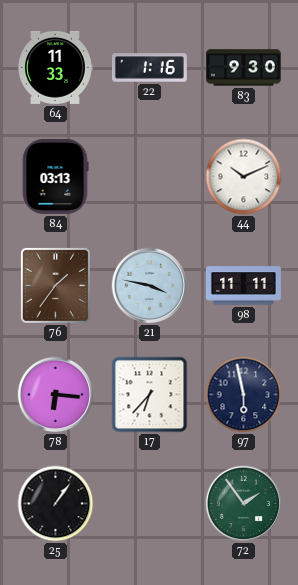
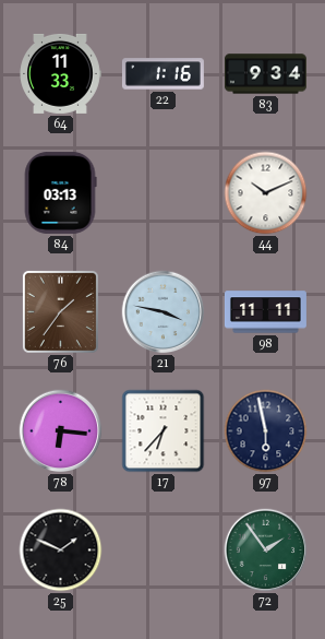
83: 9:30 -> 9:34
25: 1:06 -> 1:49
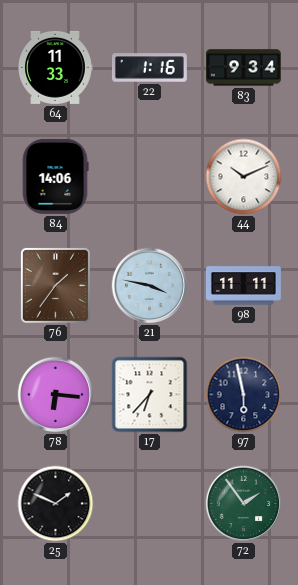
84: 03:13 -> 14:06
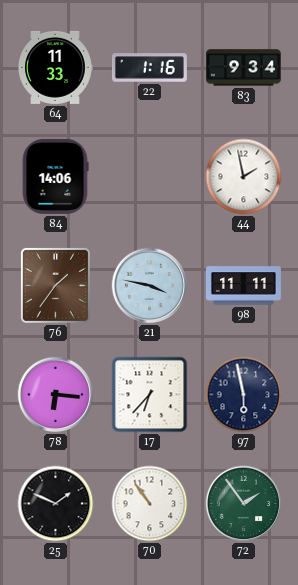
44: 10:11 -> 1:58
70: none -> 10:54
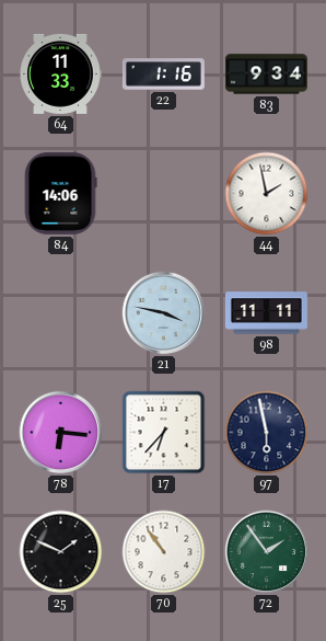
76: 1:36 -> none
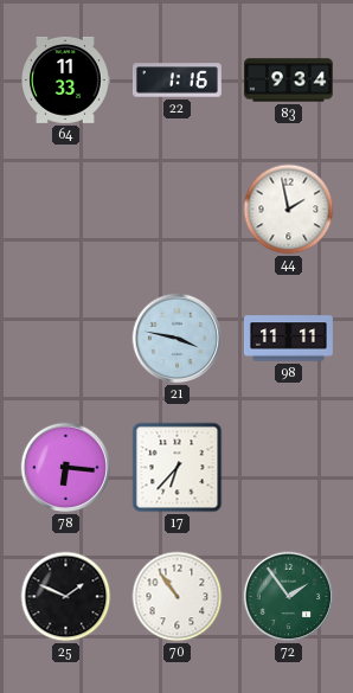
84: 14:06 -> none
97: 5:58 -> none
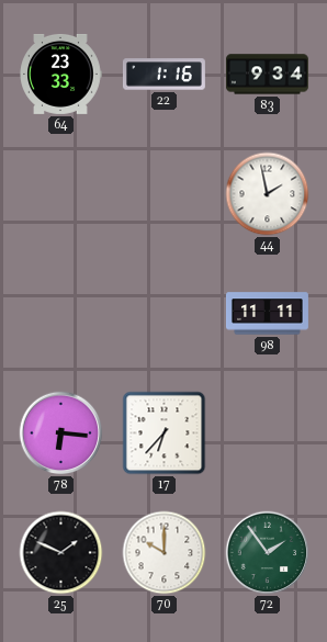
64: 11:33 -> 23:33
21: 3:47 -> none
70: 10:54 -> 10:00
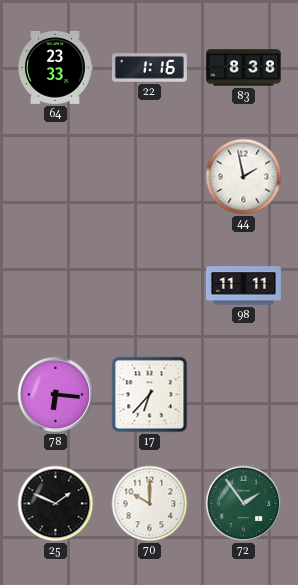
83: 9:34 -> 8:38
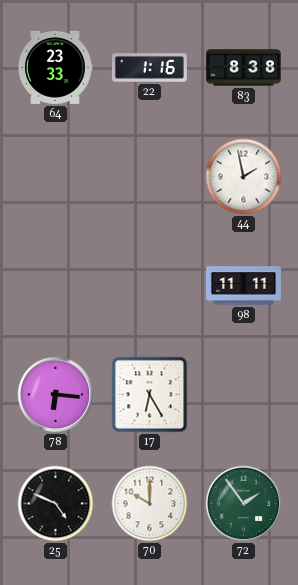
17: 6:37 -> 6:25
25: 1:49 -> 4:49
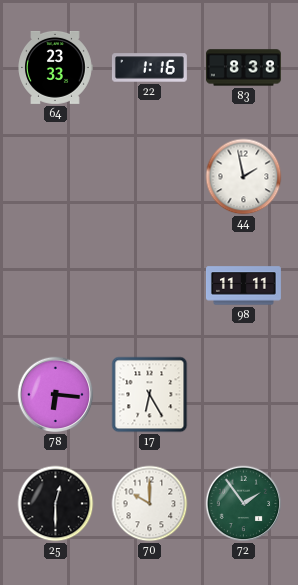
25: 4:49 -> 12:30
